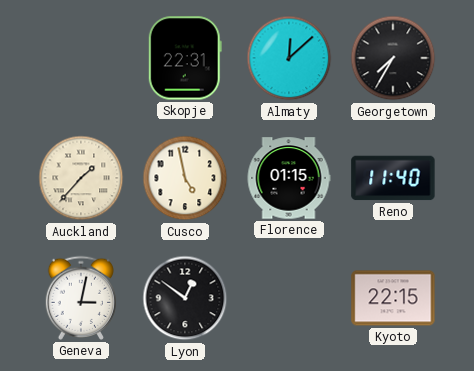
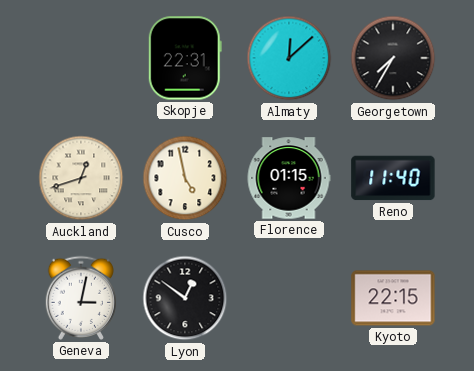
Auckland: 1:37 -> 12:42
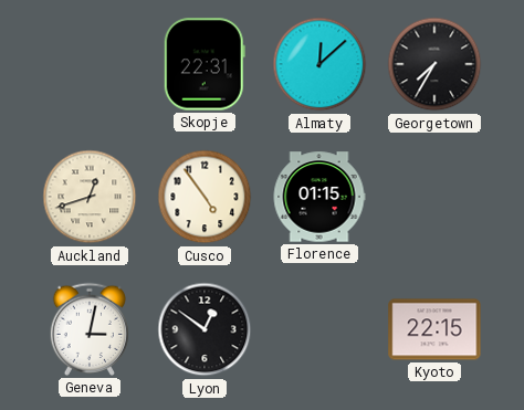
Cusco: 4:58 -> 4:54
Reno: 11:40 -> none
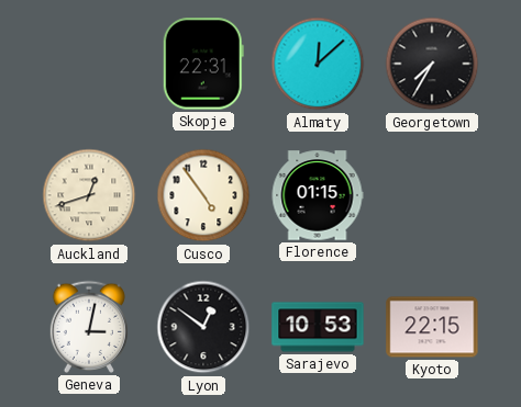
Sarajevo: none -> 10:53
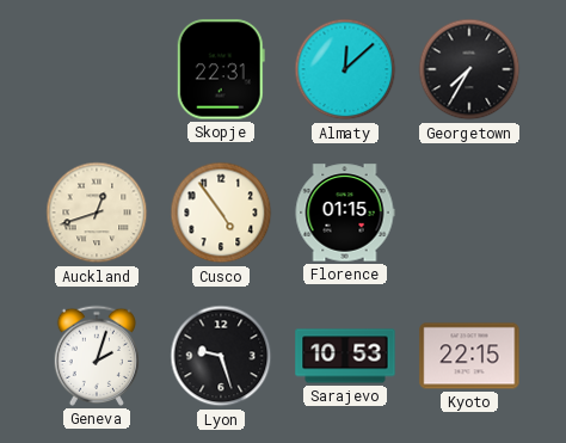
Geneva: 3:02 -> 2:03
Lyon: 12:51 -> 9:27
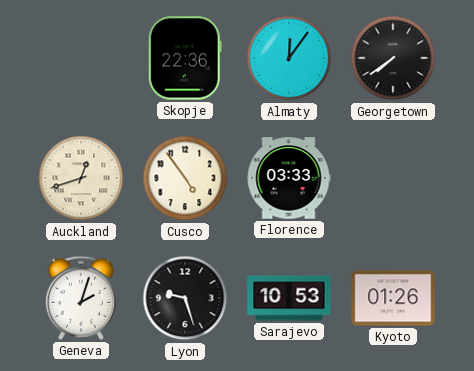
Skopje: 22:31 -> 22:36
Almaty: 12:08 -> 12:06
Georgetown: 7:35 -> 7:39
Florence: 01:15 -> 03:33
Kyoto: 22:15 -> 01:26
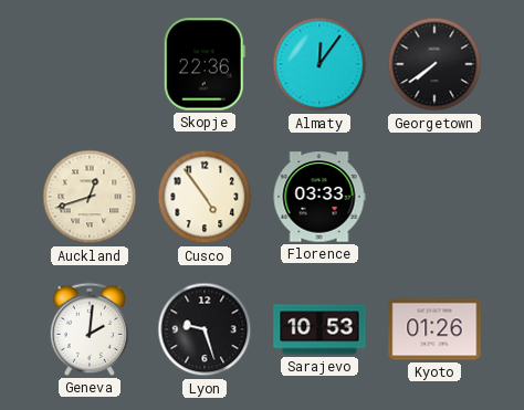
Geneva: 2:03 -> 2:01
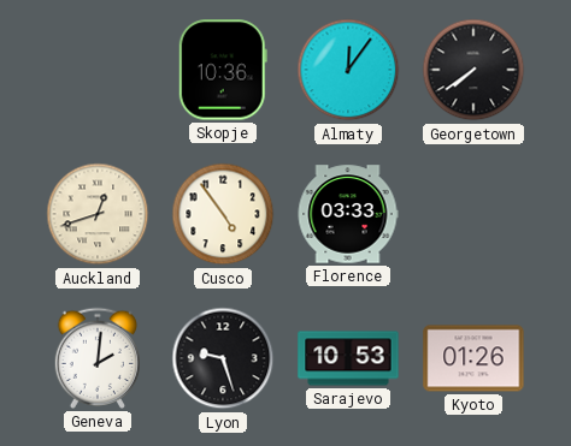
Skopje: 22:36 -> 10:36
